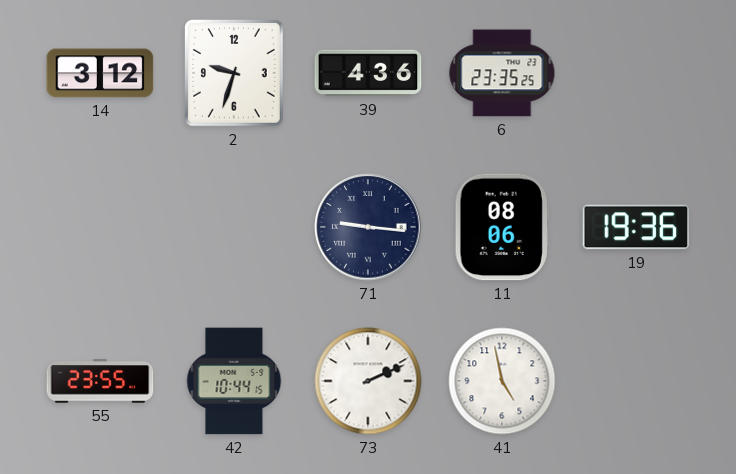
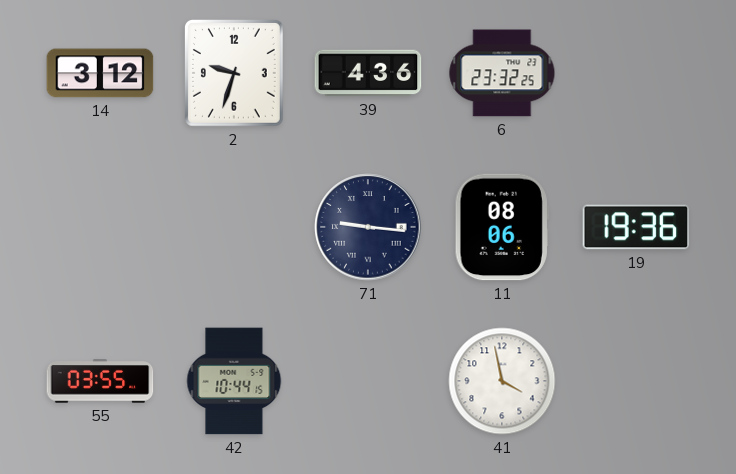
6: 23:35 -> 23:32
55: 23:55 -> 03:55
73: 2:11 -> none
41: 4:58 -> 3:58
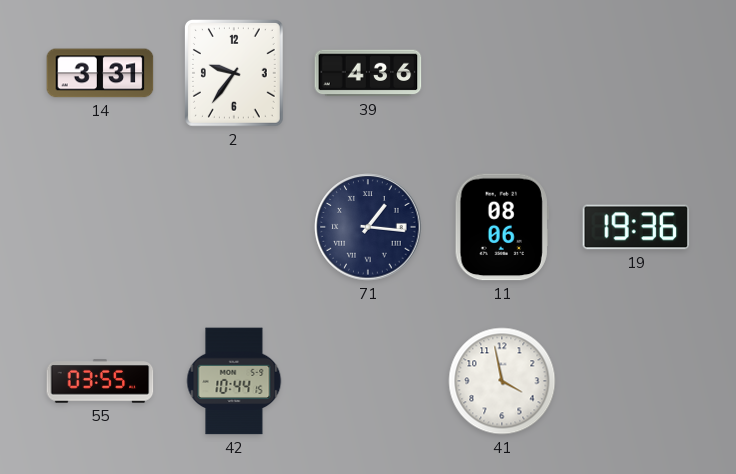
14: 3:12 -> 3:31
2: 9:33 -> 9:36
6: 23:32 -> none
71: 9:16 -> 1:16
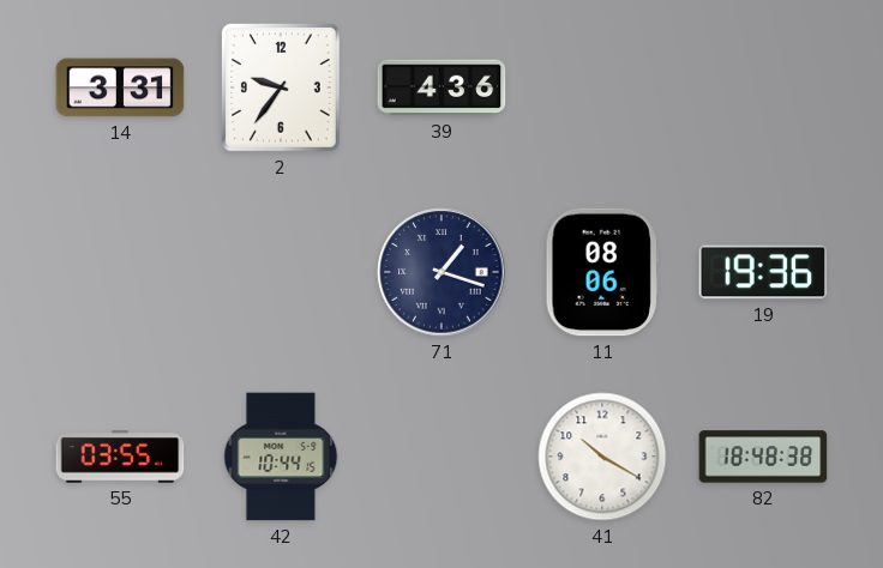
71: 1:16 -> 1:18
41: 3:58 -> 10:20
82: none -> 18:48
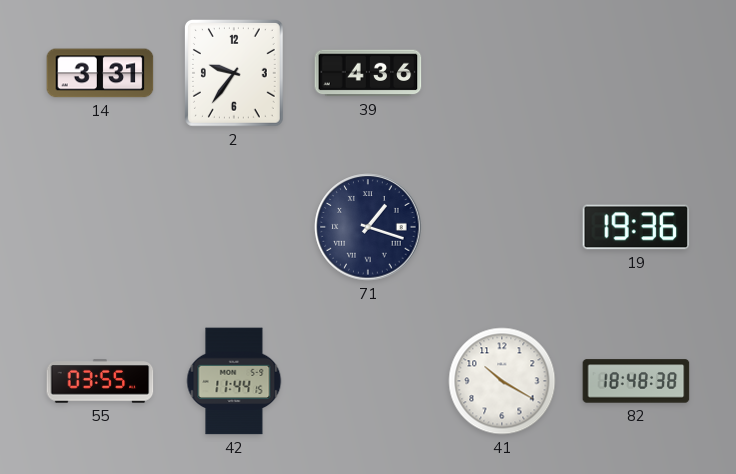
11: 08:06 -> none
42: 10:44 -> 11:44
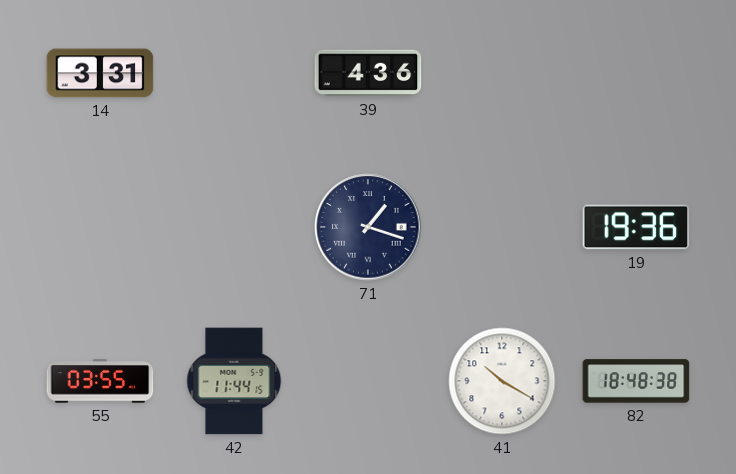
2: 9:36 -> none
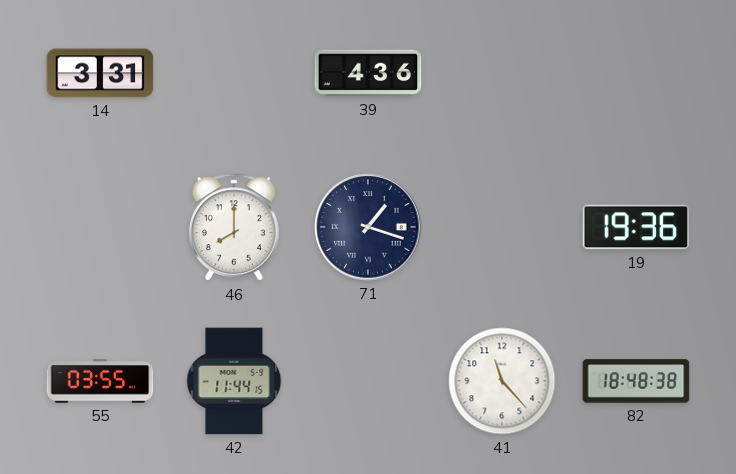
46: none -> 8:00
41: 10:20 -> 11:23
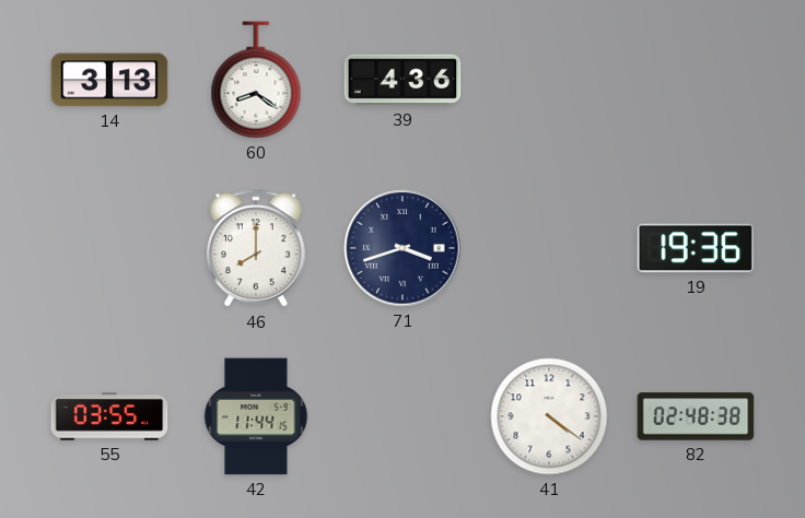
14: 3:31 -> 3:13
60: none -> 8:21
71: 1:18 -> 3:42
41: 11:23 -> 4:21
82: 18:48 -> 02:48
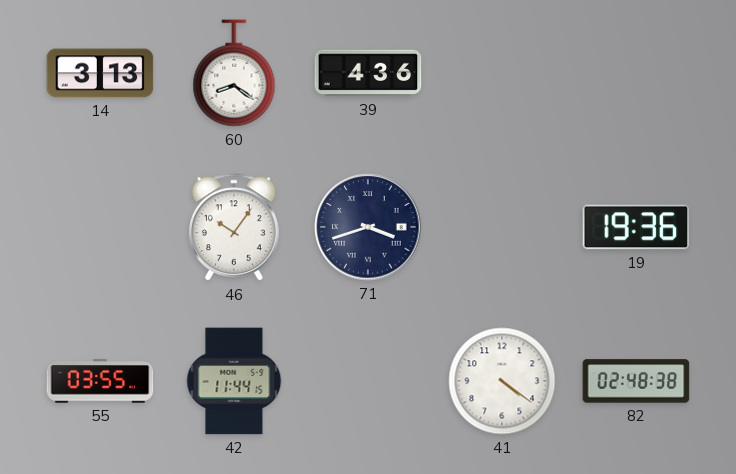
46: 8:00 -> 10:06
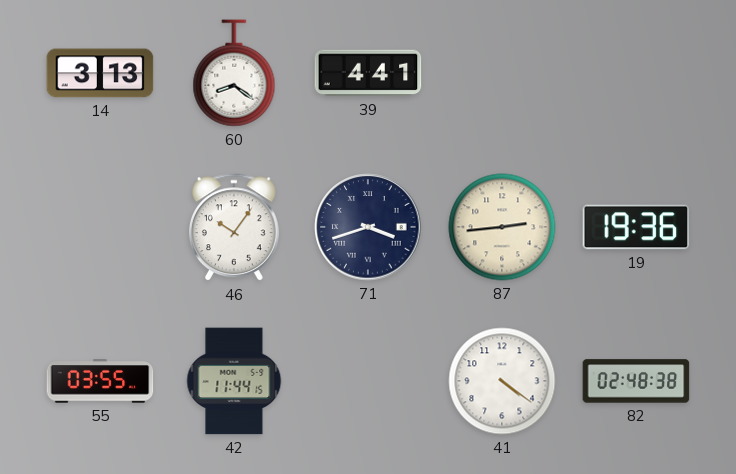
39: 4:36 -> 4:41
87: none -> 2:44
